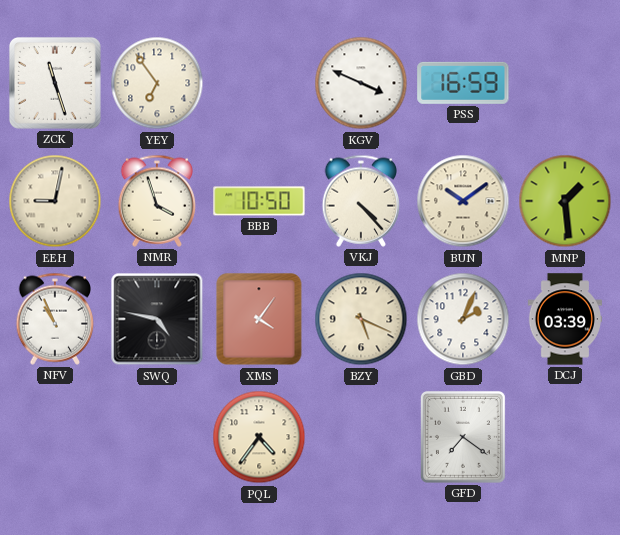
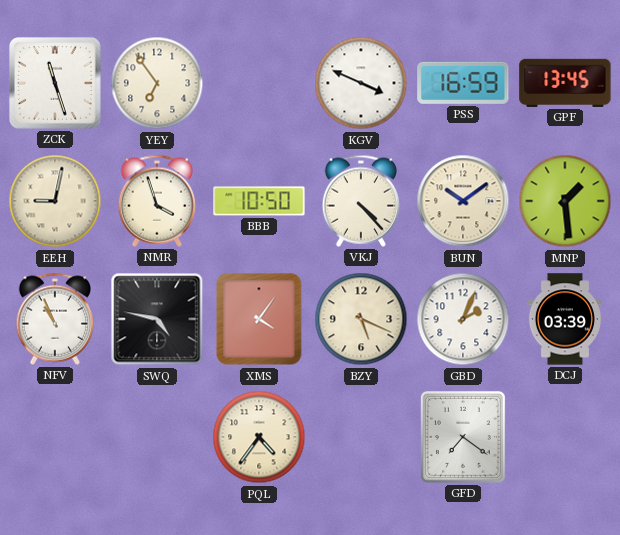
GPF: none -> 13:45
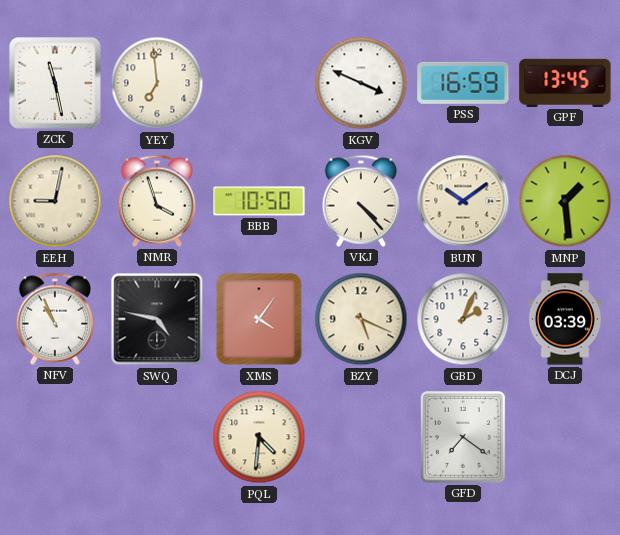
ZCK: 11:27 -> 11:28
YEY: 6:54 -> 6:59
PQL: 4:36 -> 4:31
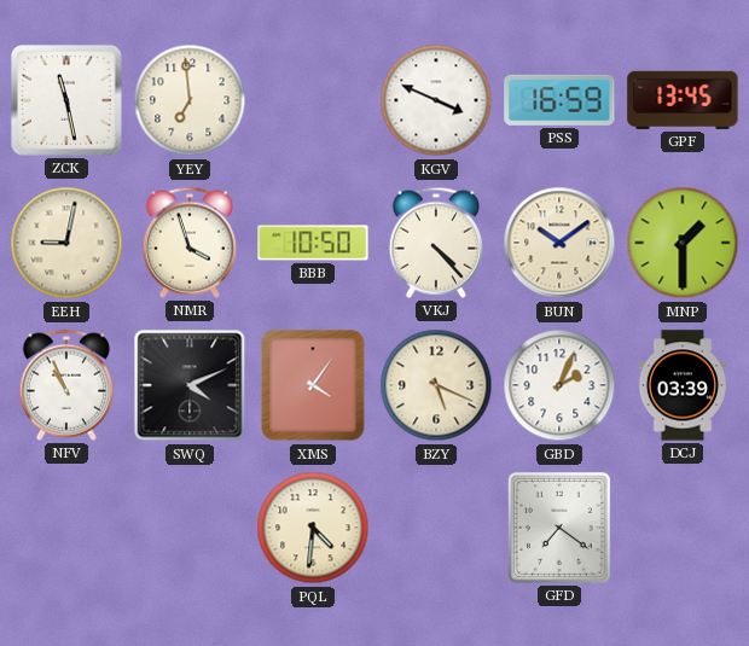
MNP: 1:29 -> 1:30
SWQ: 4:47 -> 4:11
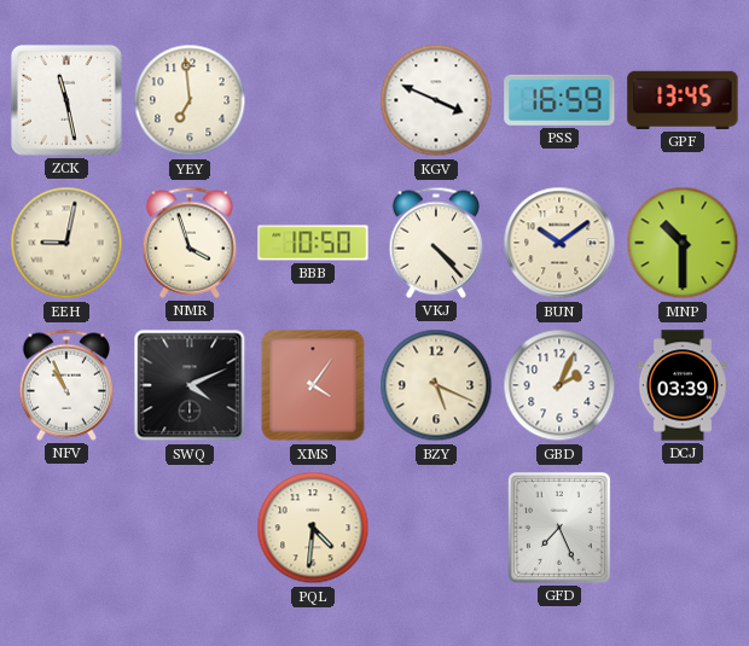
MNP: 1:30 -> 10:30
GFD: 7:21 -> 7:26
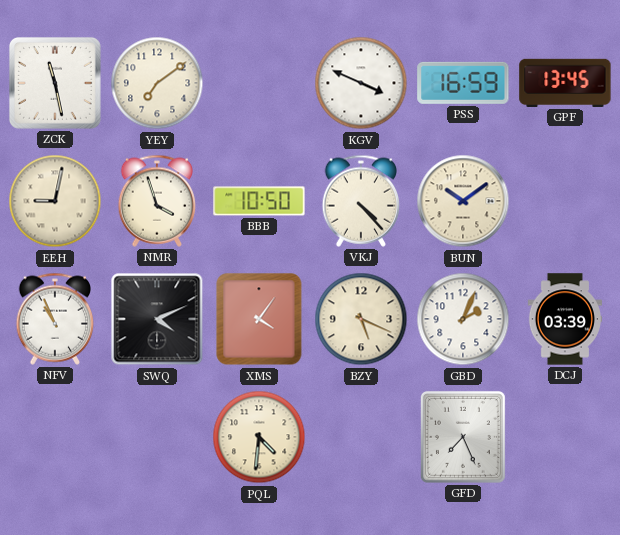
YEY: 6:59 -> 7:09
MNP: 10:30 -> none
